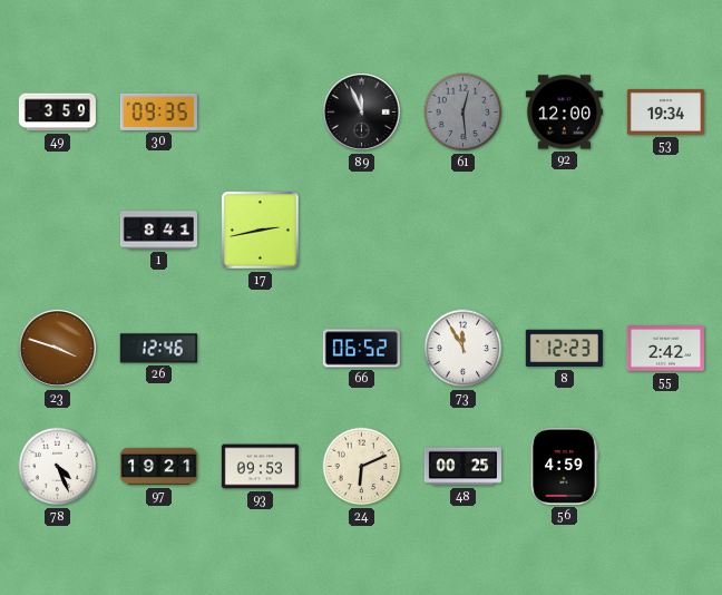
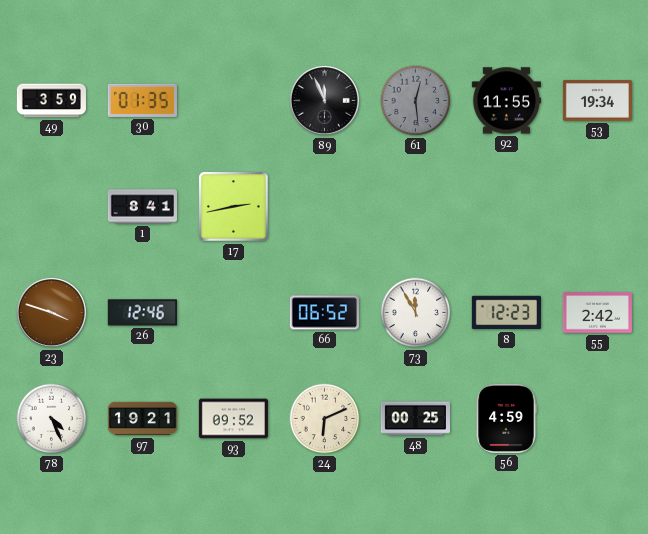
30: 09:35 -> 01:35
92: 12:00 -> 11:55
93: 09:53 -> 09:52
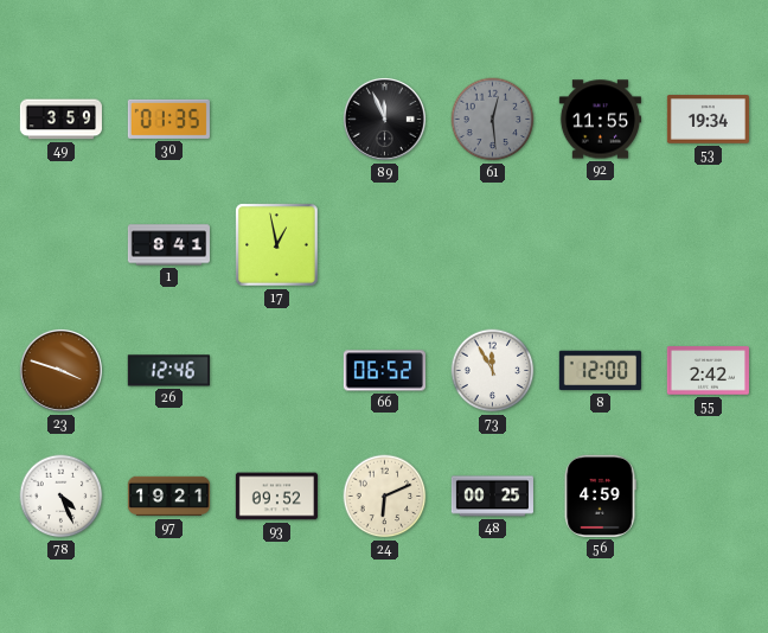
17: 2:43 -> 12:58
8: 12:23 -> 12:00
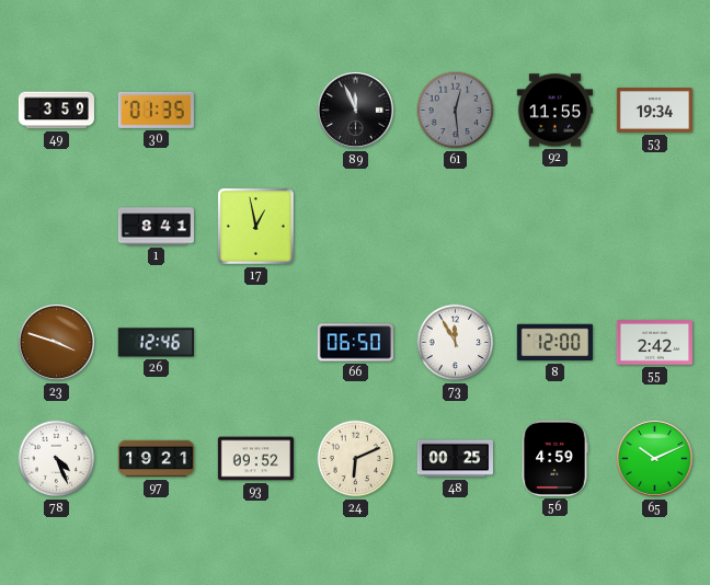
66: 06:52 -> 06:50
65: none -> 10:11
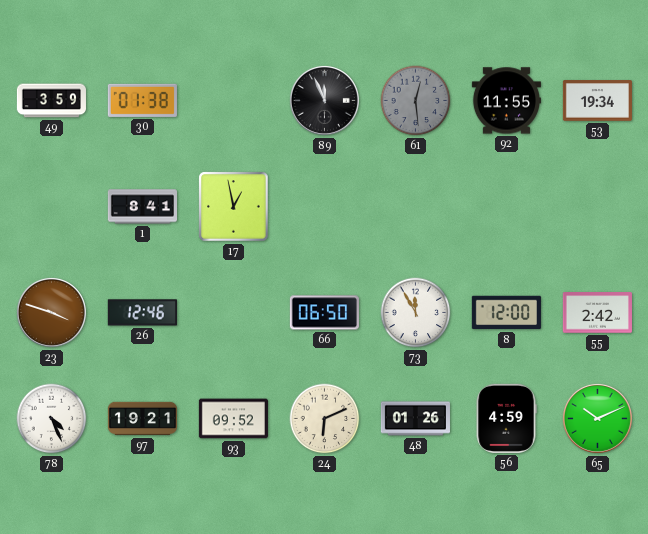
30: 01:35 -> 01:38
48: 00:25 -> 01:26
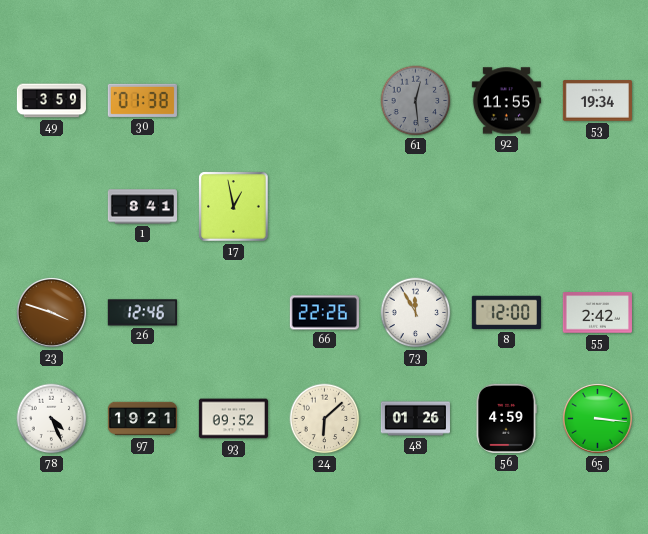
89: 11:56 -> none
66: 06:50 -> 22:26
24: 6:11 -> 6:08
65: 10:11 -> 3:16
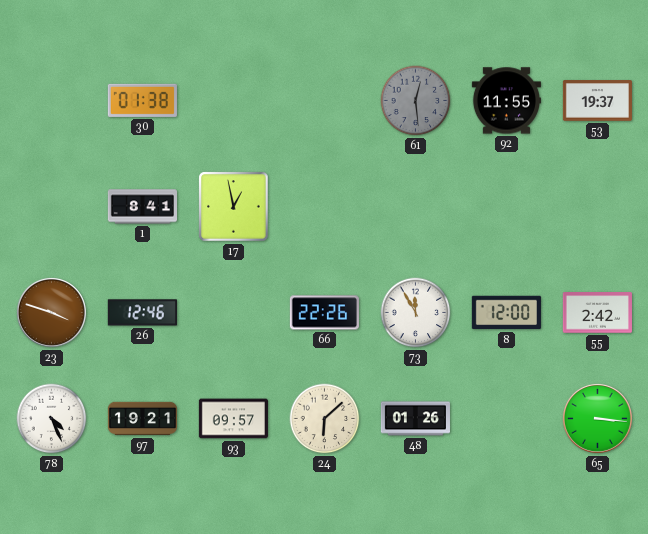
49: 3:59 -> none
53: 19:34 -> 19:37
93: 09:52 -> 09:57
56: 4:59 -> none
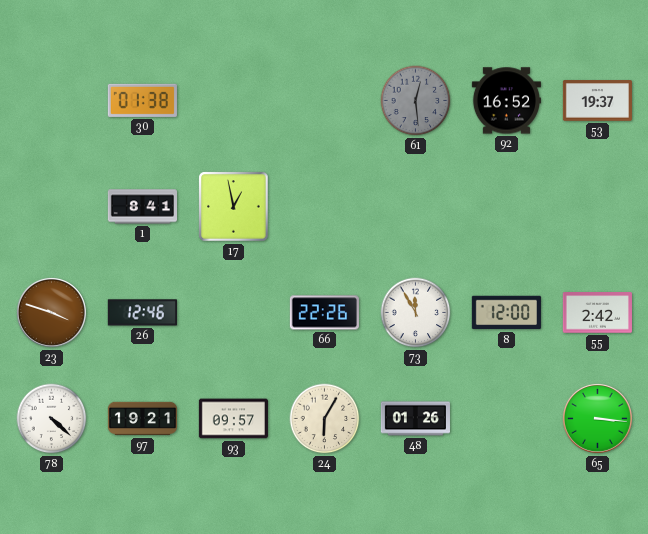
92: 11:55 -> 16:52
78: 4:26 -> 4:22
24: 6:08 -> 6:05
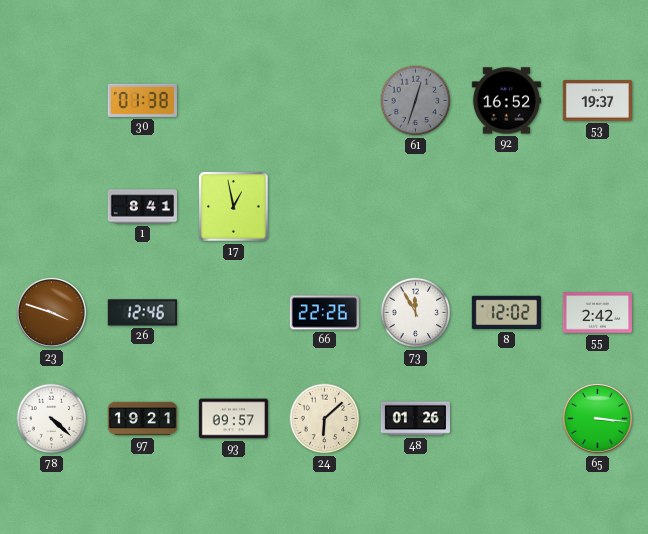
61: 12:29 -> 12:33
8: 12:00 -> 12:02
24: 6:05 -> 6:08
